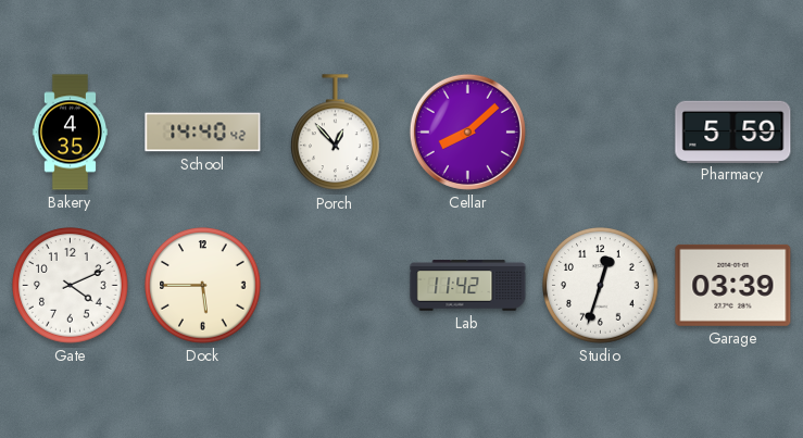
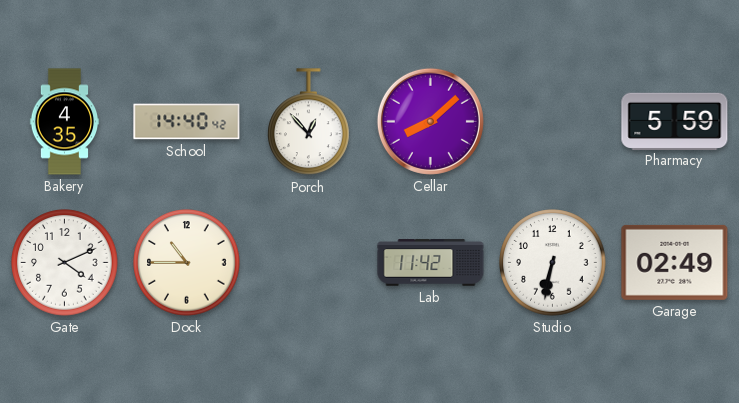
Dock: 5:45 -> 10:45
Studio: 12:33 -> 6:32
Garage: 03:39 -> 02:49
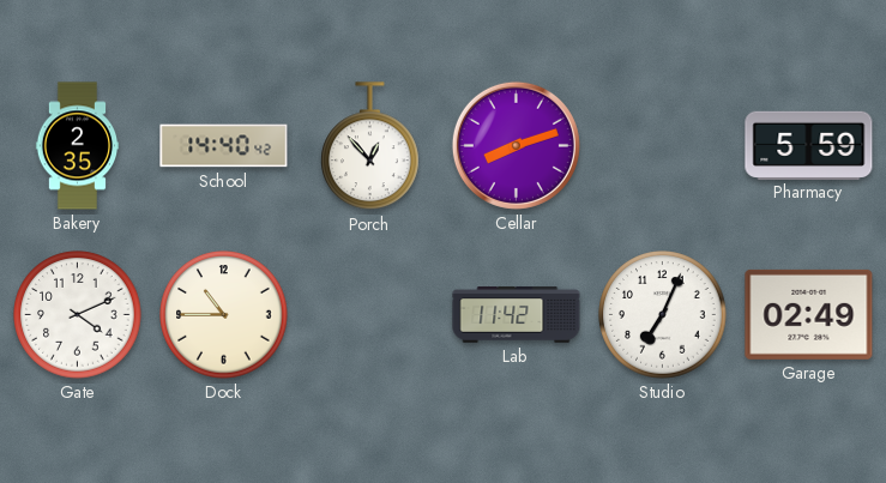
Bakery: 4:35 -> 2:35
Cellar: 8:08 -> 8:12
Studio: 6:32 -> 7:04
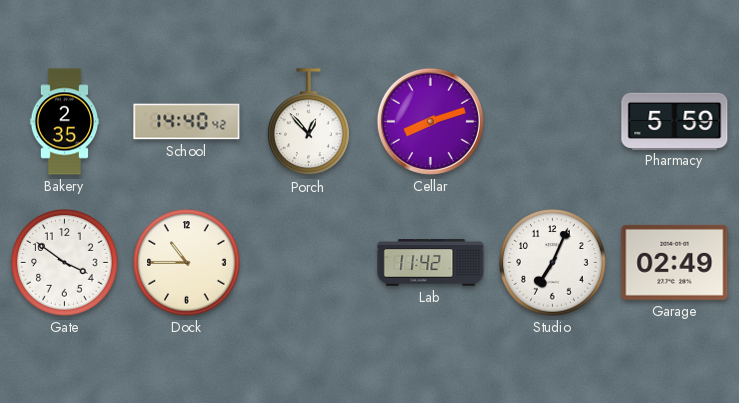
Gate: 4:11 -> 3:51
